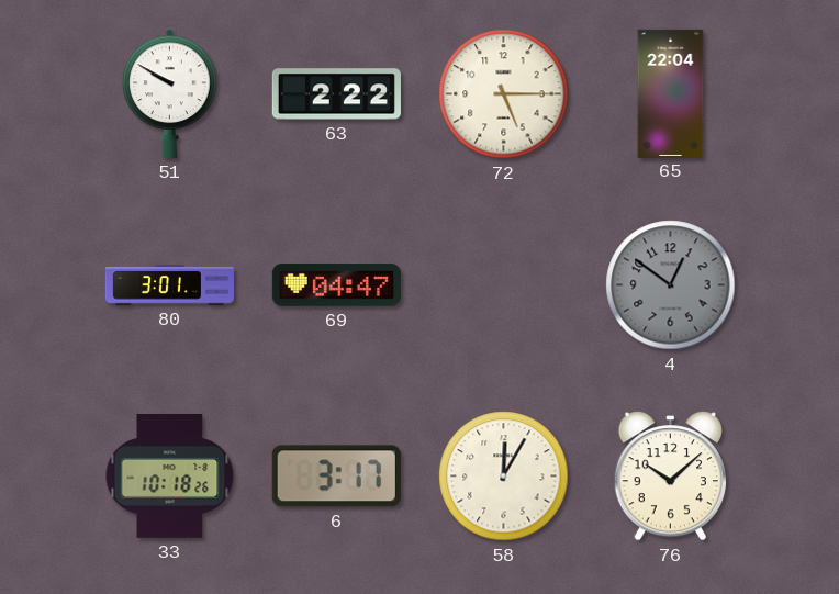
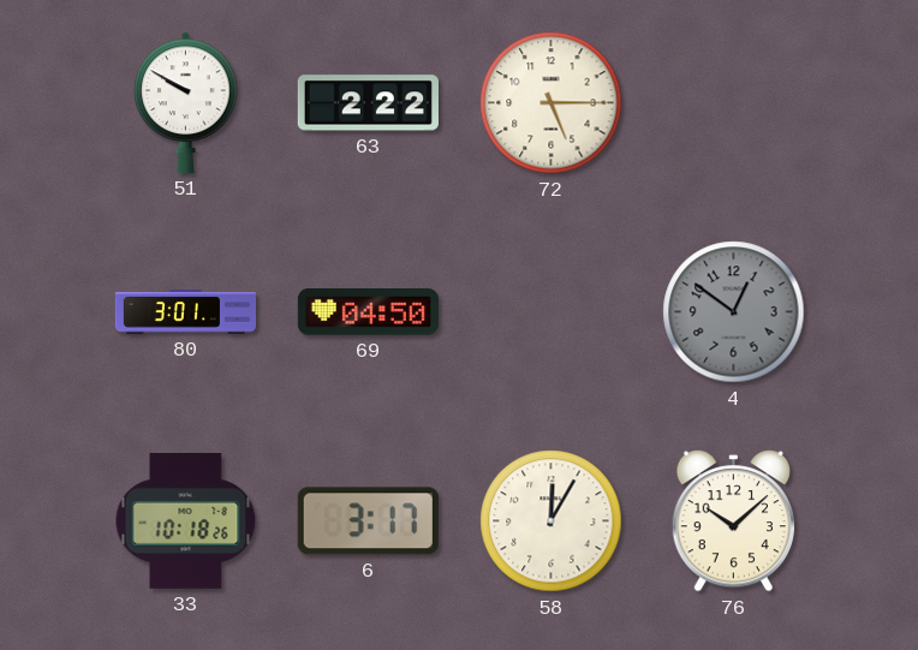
65: 22:04 -> none
69: 04:47 -> 04:50
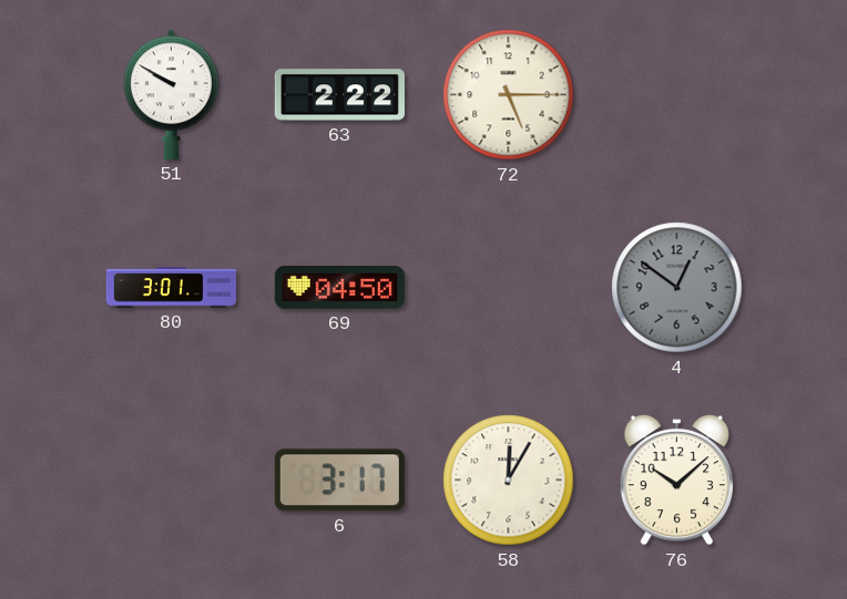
33: 10:18 -> none
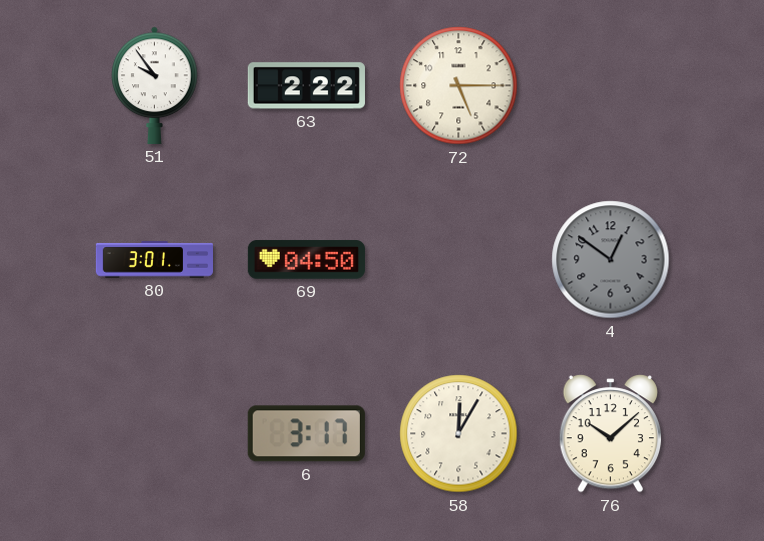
51: 9:50 -> 9:54
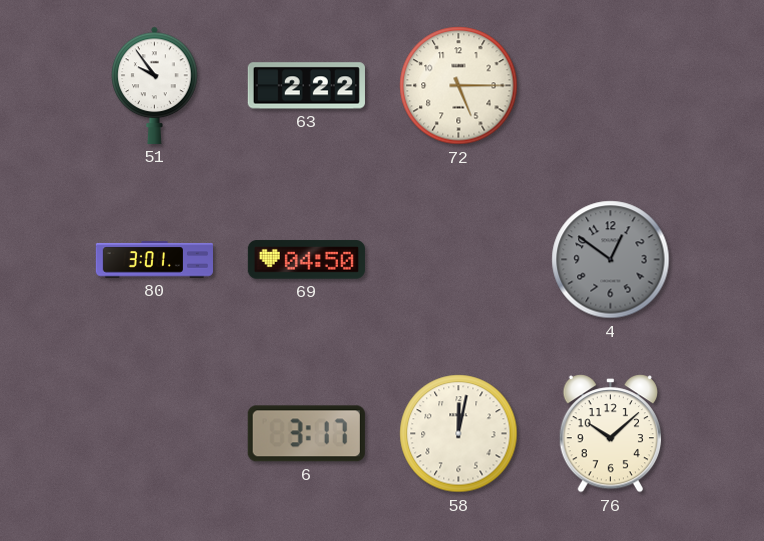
58: 12:05 -> 12:02
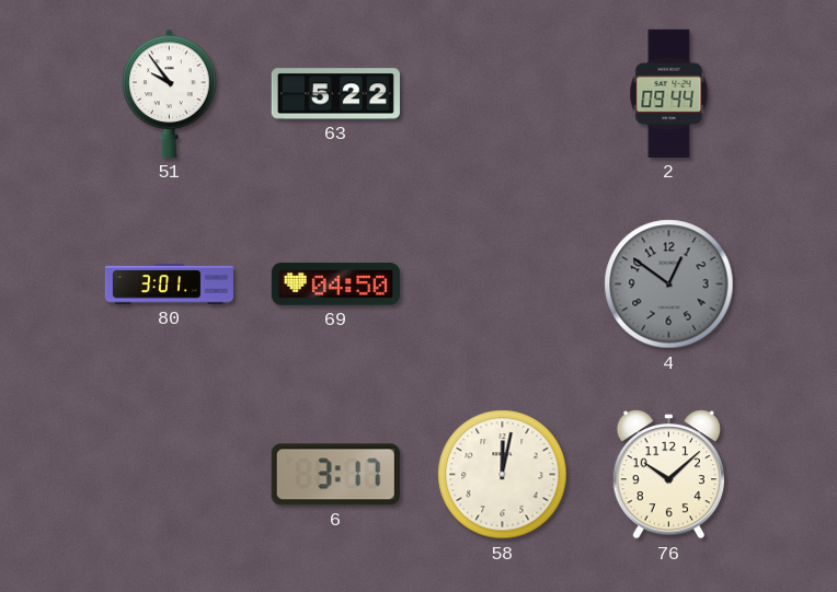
63: 2:22 -> 5:22
72: 5:15 -> none
2: none -> 09:44
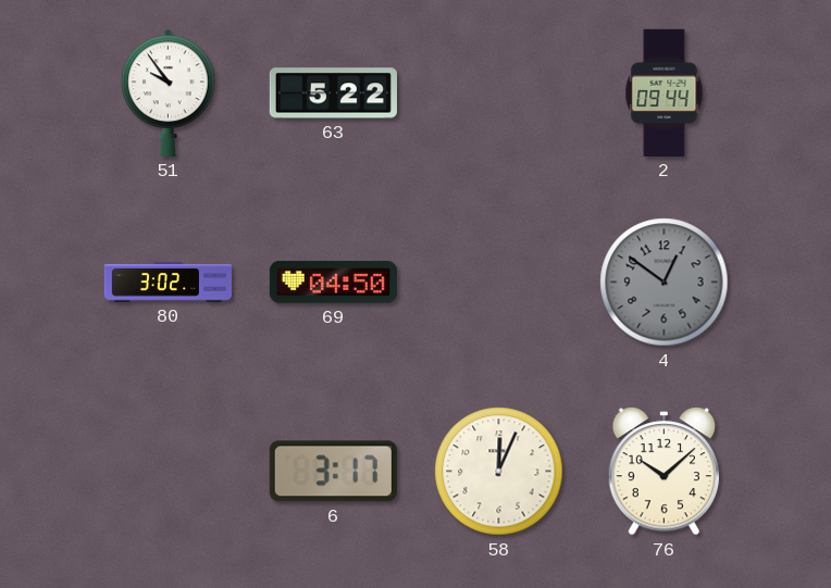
80: 3:01 -> 3:02
58: 12:02 -> 12:04
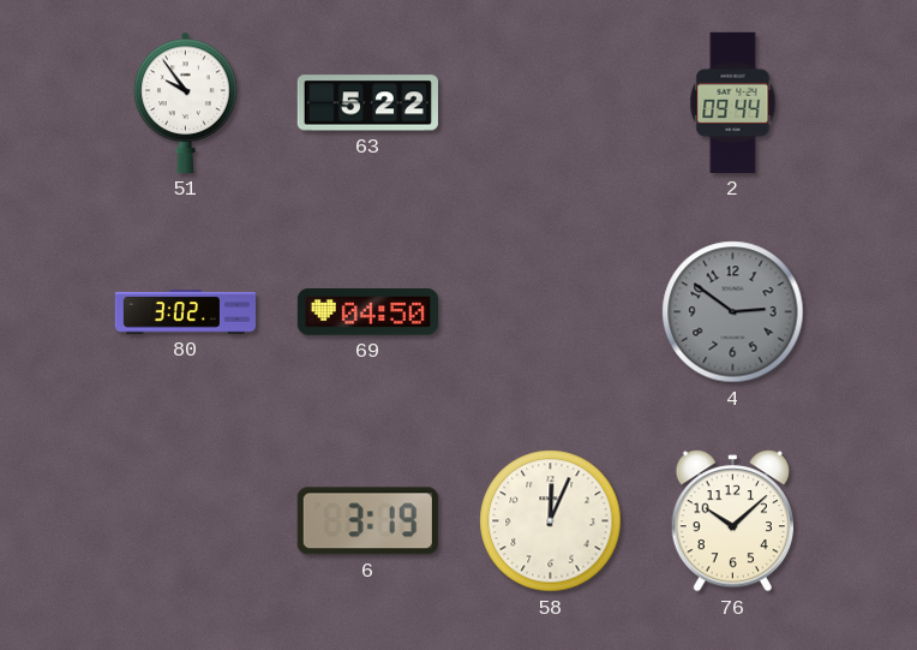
4: 12:51 -> 2:51
6: 3:17 -> 3:19
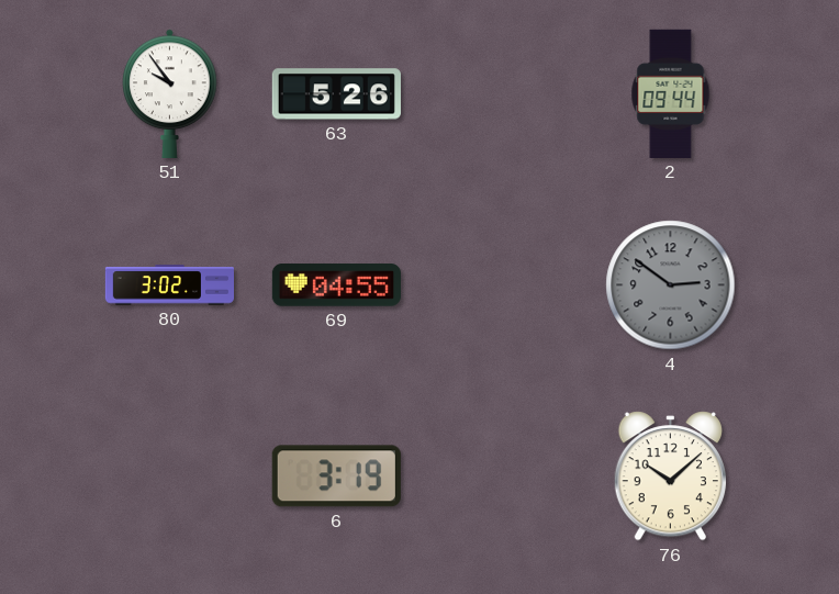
63: 5:22 -> 5:26
69: 04:50 -> 04:55
58: 12:04 -> none
